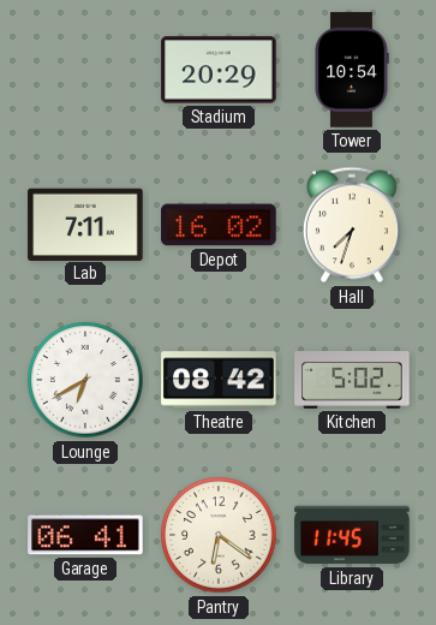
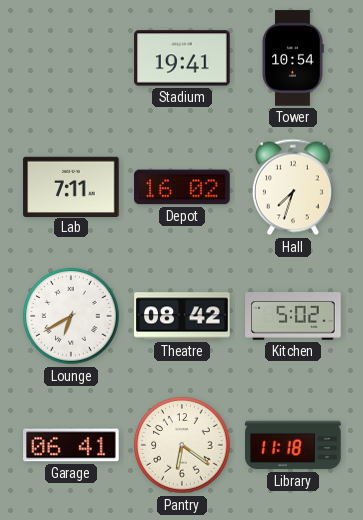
Stadium: 20:29 -> 19:41
Library: 11:45 -> 11:18
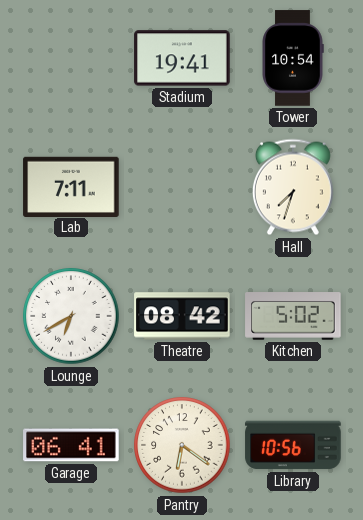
Depot: 16:02 -> none
Library: 11:18 -> 10:56
